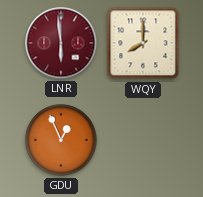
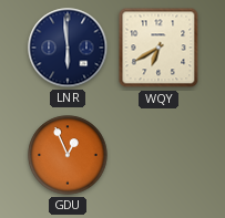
LNR dial: burgundy -> navy
WQY: 8:00 -> 6:40
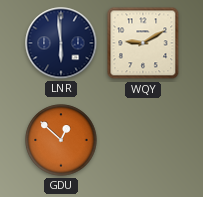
WQY: 6:40 -> 9:10
GDU: 12:56 -> 12:52
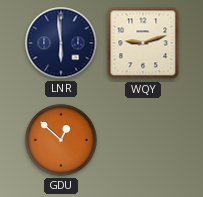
WQY: 9:10 -> 9:12
